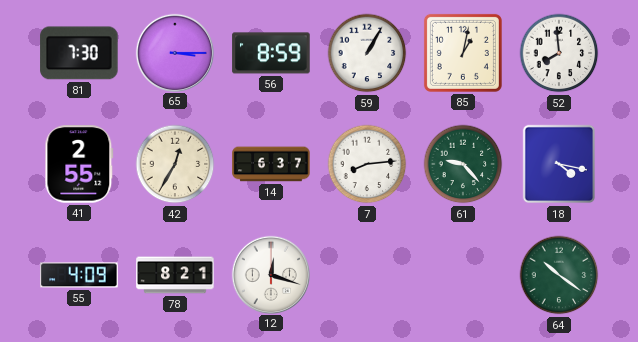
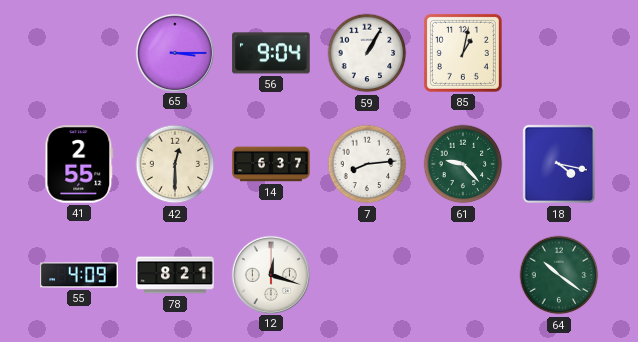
81: 7:30 -> none
56: 8:59 -> 9:04
52: 7:59 -> none
42: 12:35 -> 12:30
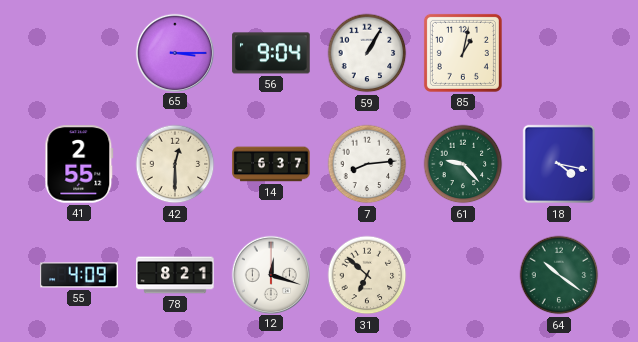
31: none -> 6:52
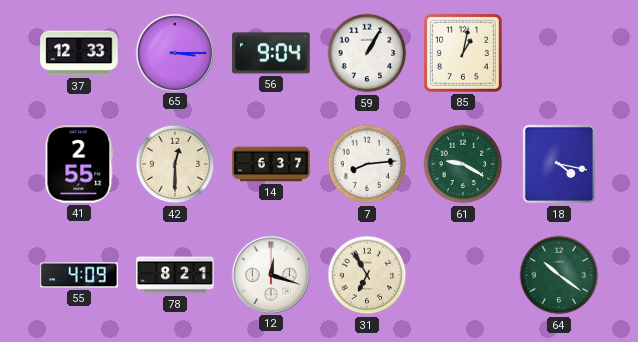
37: none -> 12:33
61: 9:23 -> 9:20
31: 6:52 -> 6:55
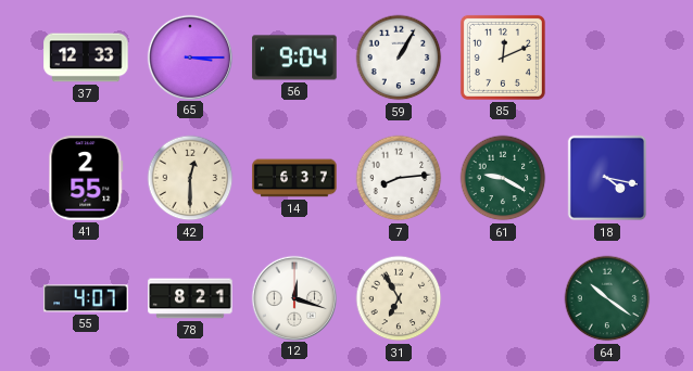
85: 1:02 -> 12:11
55: 4:09 -> 4:07
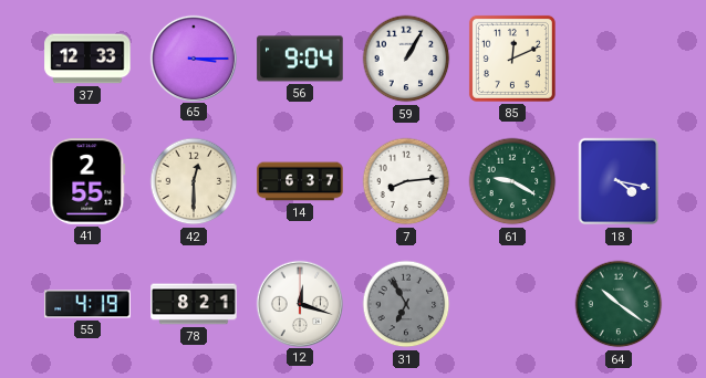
55: 4:07 -> 4:19
31 dial: cream -> grey
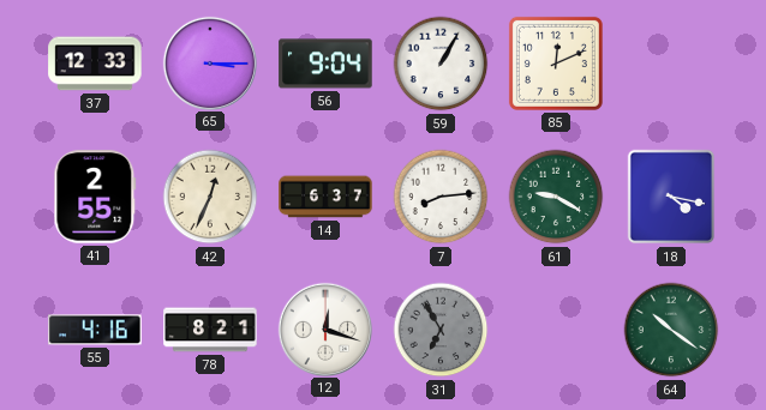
42: 12:30 -> 12:34
55: 4:19 -> 4:16
